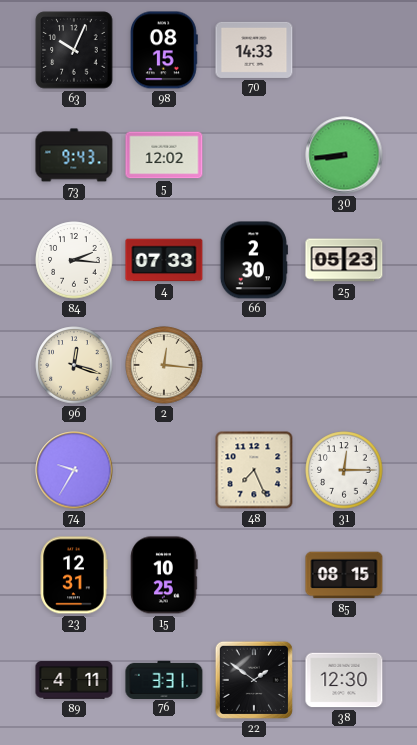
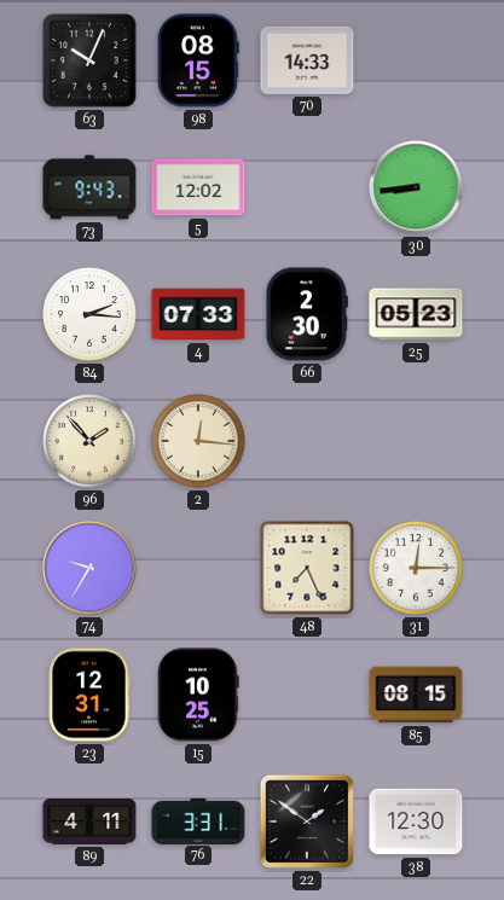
96: 12:18 -> 1:53
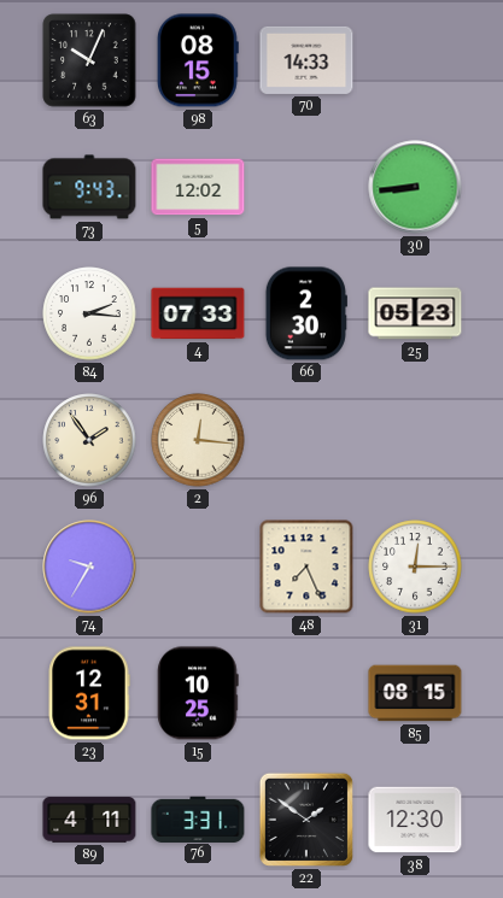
96: 1:53 -> 1:54
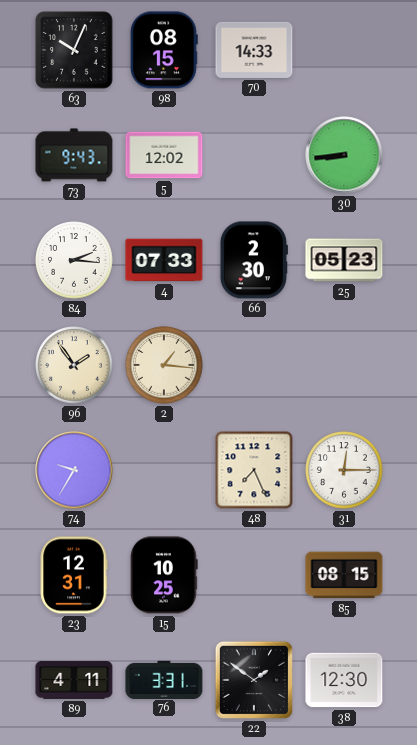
2: 12:16 -> 1:16
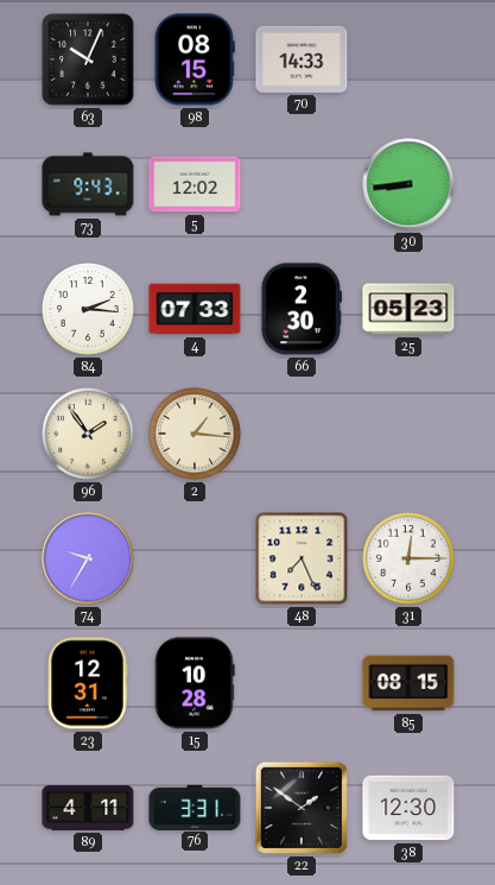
15: 10:25 -> 10:28
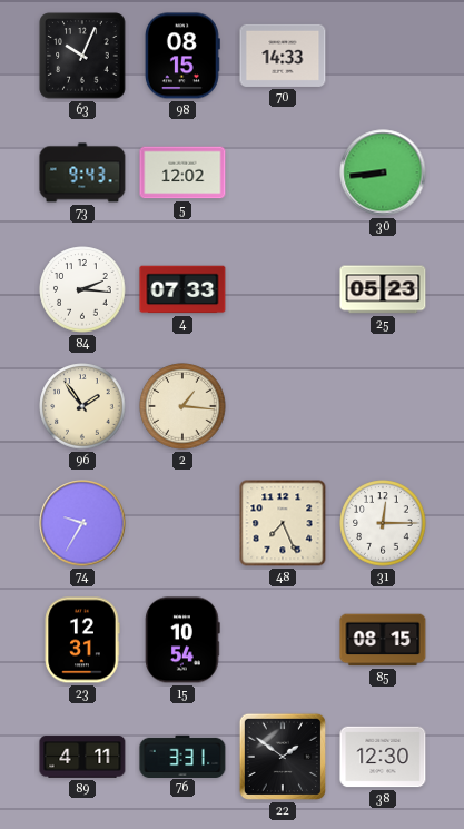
66: 2:30 -> none
15: 10:28 -> 10:54
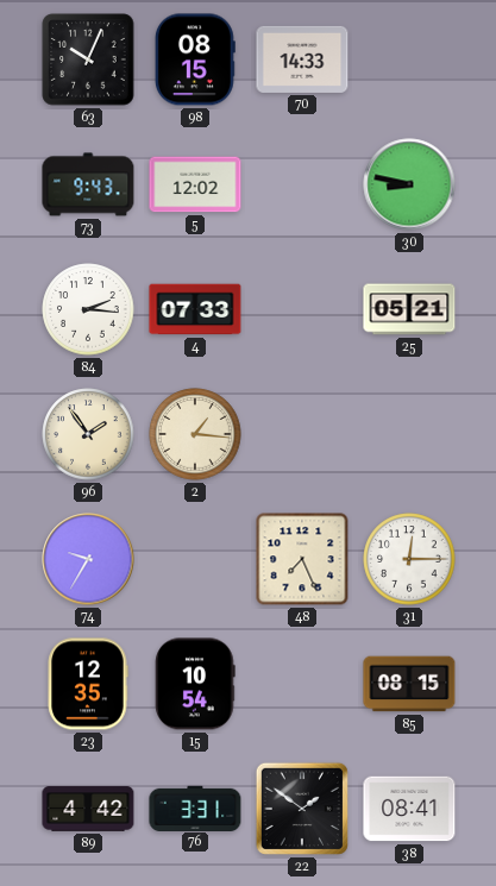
30: 8:44 -> 8:47
25: 05:23 -> 05:21
23: 12:31 -> 12:35
89: 4:11 -> 4:42
38: 12:30 -> 08:41
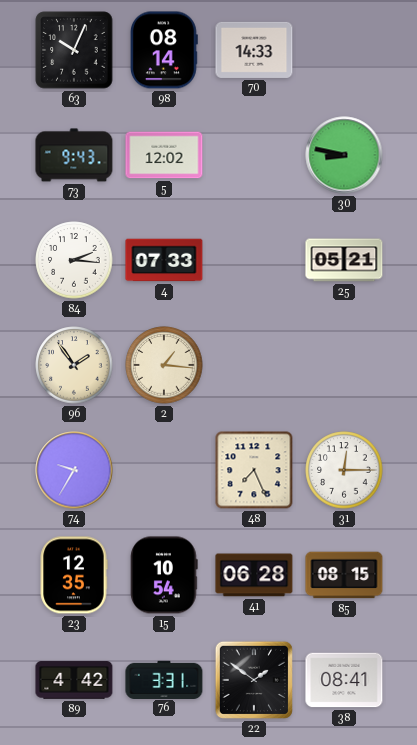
98: 08:15 -> 08:14
41: none -> 06:28
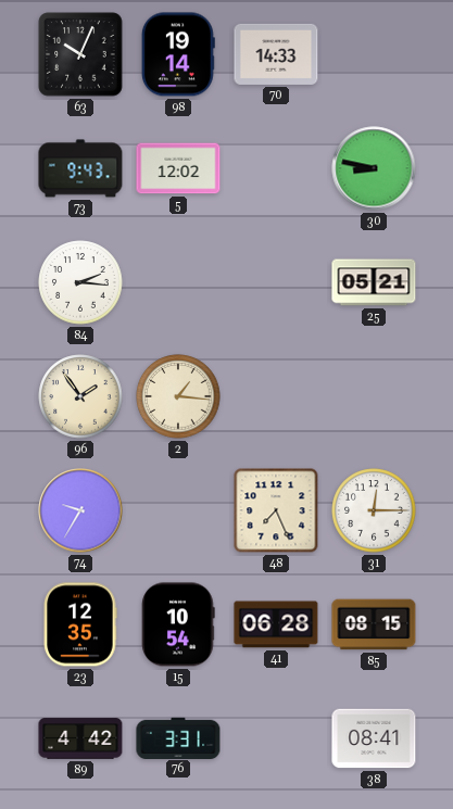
98: 08:14 -> 19:14
4: 07:33 -> none
22: 1:51 -> none
